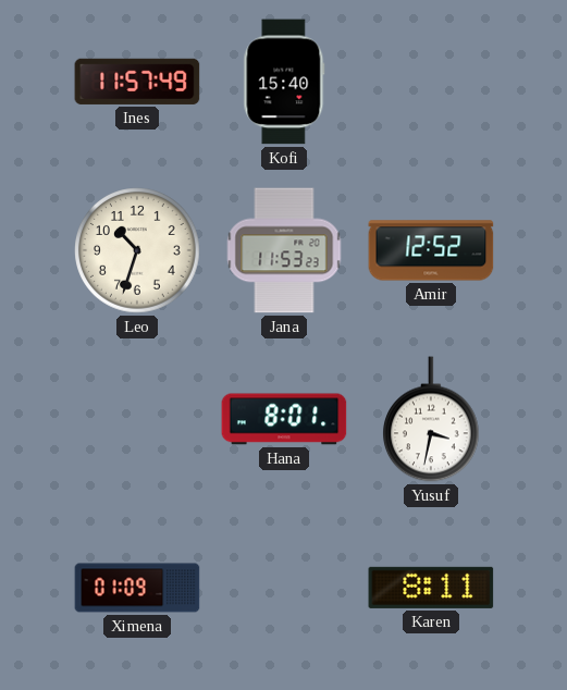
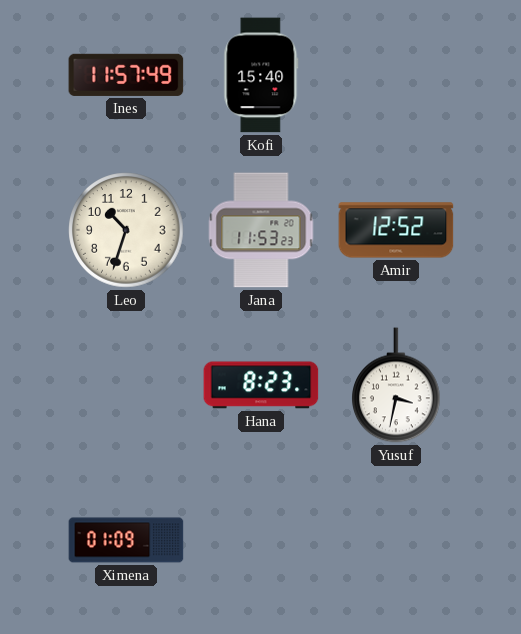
Hana: 8:01 -> 8:23
Karen: 8:11 -> none
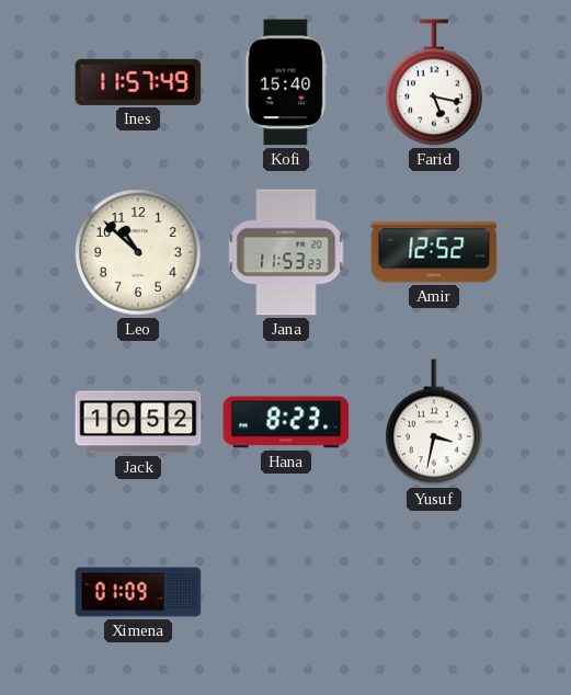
Farid: none -> 5:17
Leo: 10:33 -> 10:52
Jack: none -> 10:52
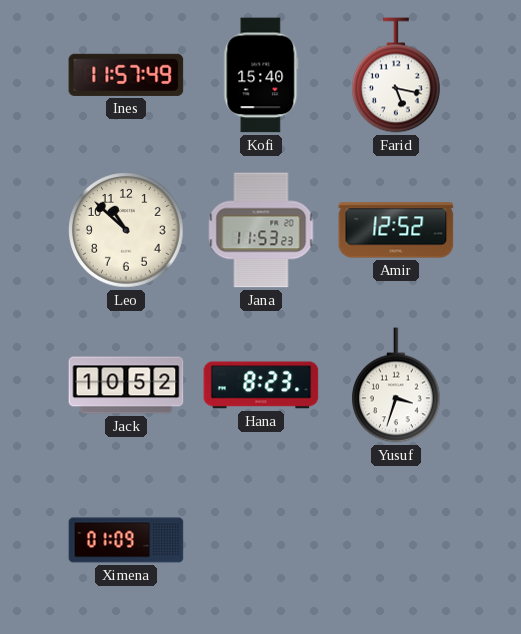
Yusuf: 3:32 -> 3:33
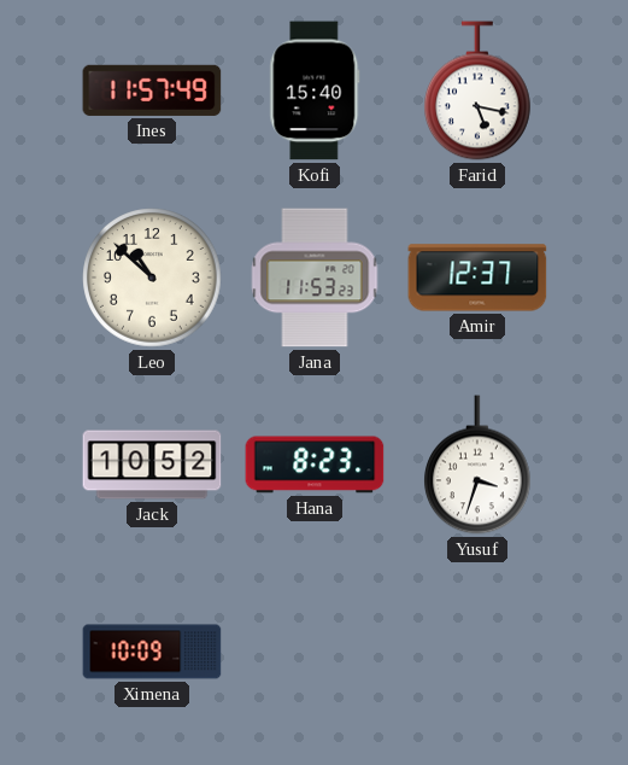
Amir: 12:52 -> 12:37
Ximena: 01:09 -> 10:09
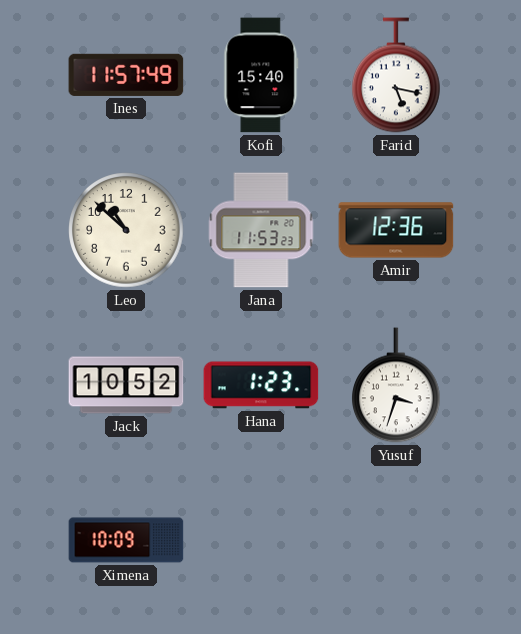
Amir: 12:37 -> 12:36
Hana: 8:23 -> 1:23
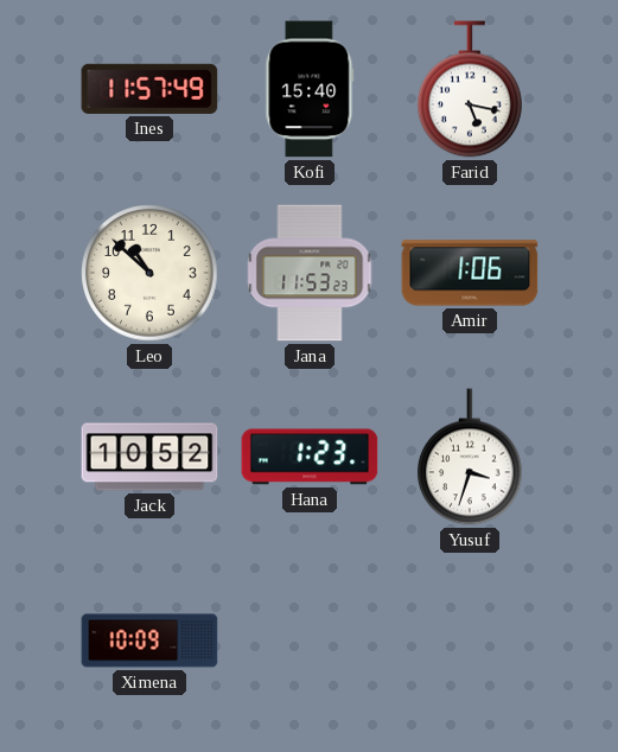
Amir: 12:36 -> 1:06
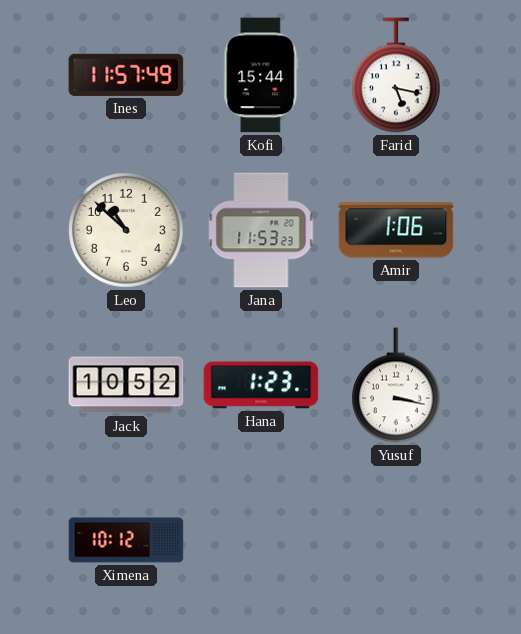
Kofi: 15:40 -> 15:44
Yusuf: 3:33 -> 3:17
Ximena: 10:09 -> 10:12
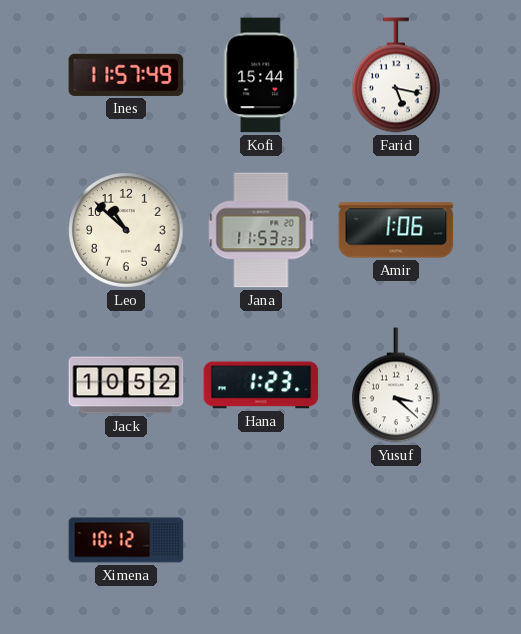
Yusuf: 3:17 -> 3:22
